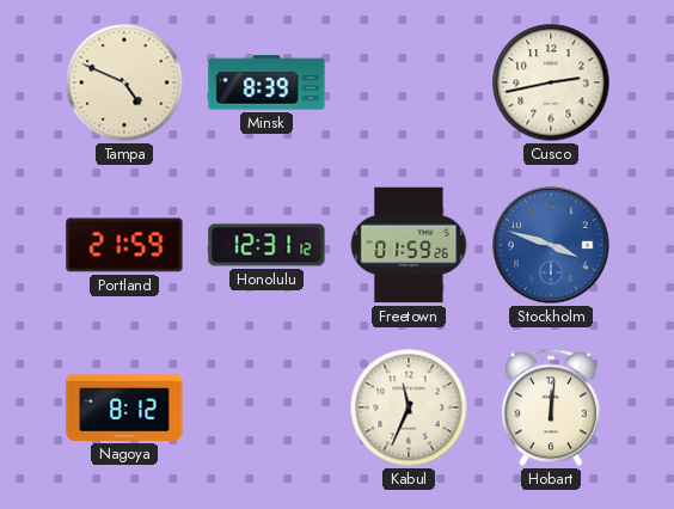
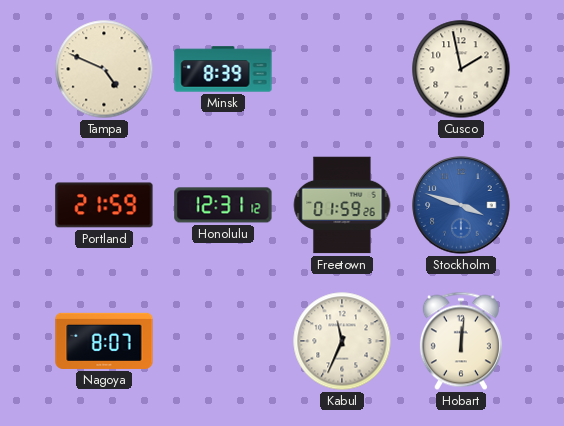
Cusco: 2:43 -> 1:58
Nagoya: 8:12 -> 8:07
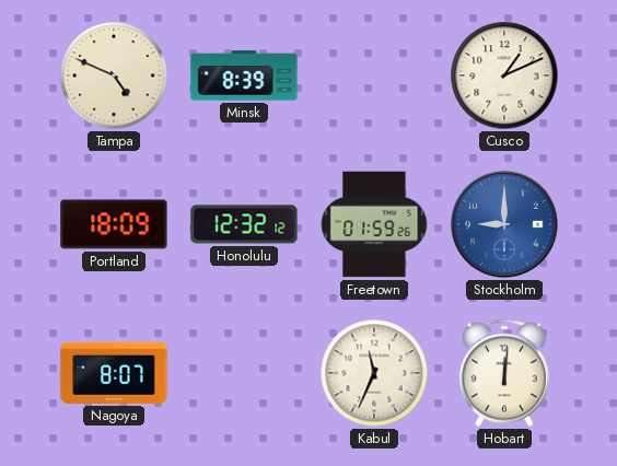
Cusco: 1:58 -> 1:11
Portland: 21:59 -> 18:09
Honolulu: 12:31 -> 12:32
Stockholm: 3:48 -> 9:00
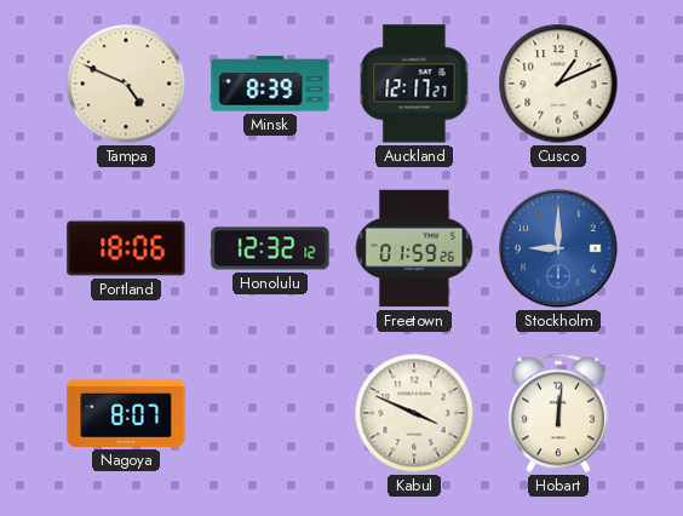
Auckland: none -> 12:17
Portland: 18:09 -> 18:06
Kabul: 11:34 -> 3:49
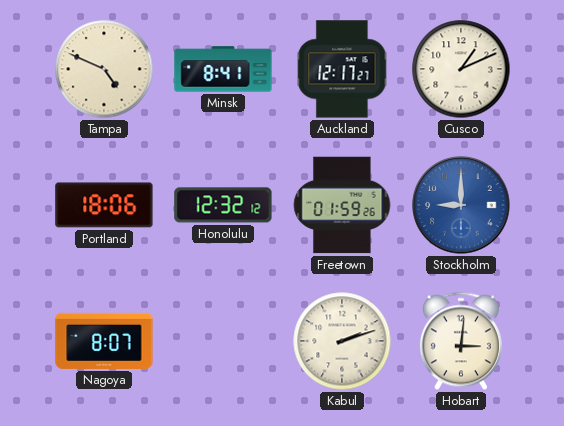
Minsk: 8:39 -> 8:41
Kabul: 3:49 -> 2:12
Hobart: 12:01 -> 3:01
